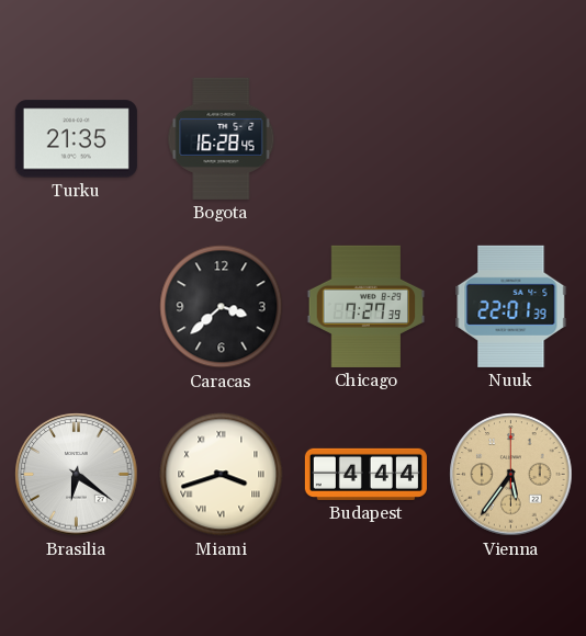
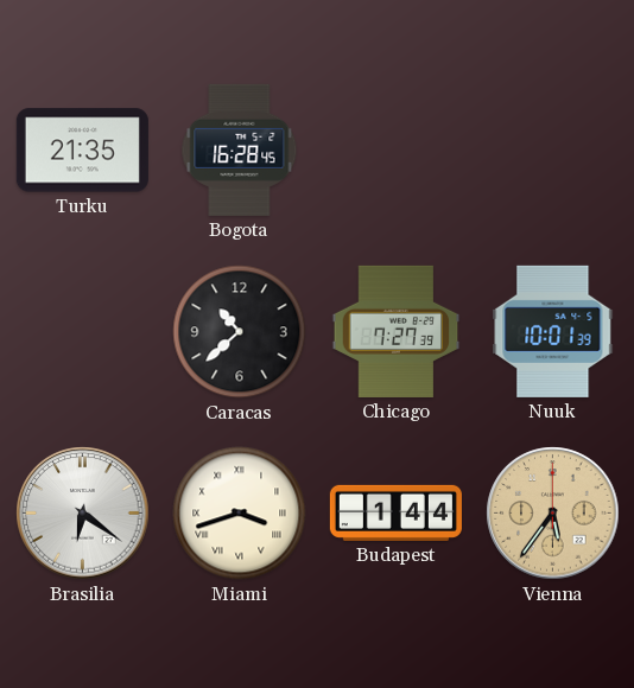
Caracas: 3:38 -> 10:38
Nuuk: 22:01 -> 10:01
Budapest: 4:44 -> 1:44
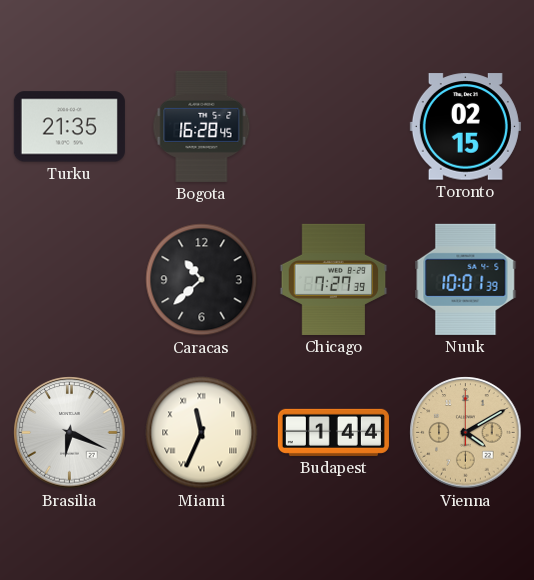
Toronto: none -> 02:15
Brasilia: 6:21 -> 6:19
Miami: 3:42 -> 11:34
Vienna: 5:36 -> 4:10
